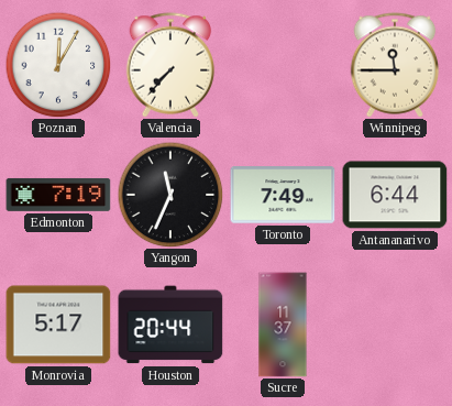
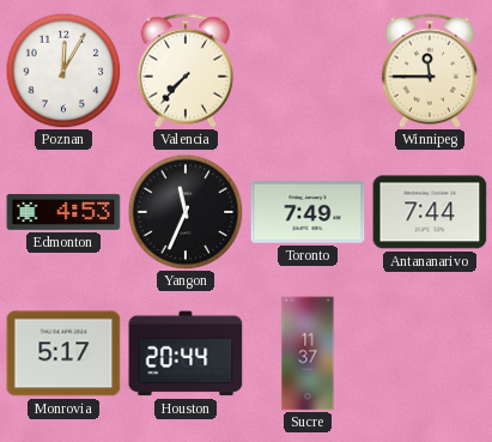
Edmonton: 7:19 -> 4:53
Antananarivo: 6:44 -> 7:44
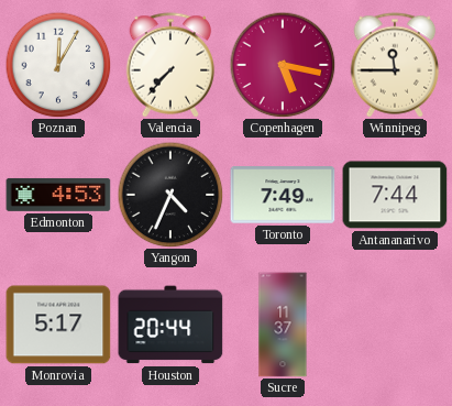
Copenhagen: none -> 5:17
Yangon: 11:34 -> 4:34
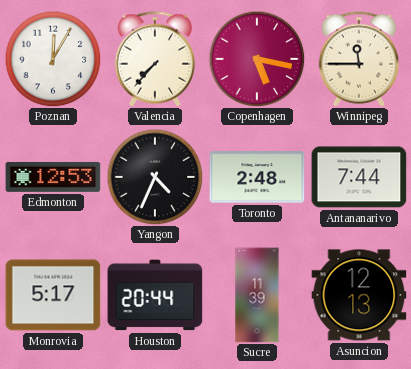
Edmonton: 4:53 -> 12:53
Toronto: 7:49 -> 2:48
Sucre: 11:37 -> 11:39
Asuncion: none -> 12:13
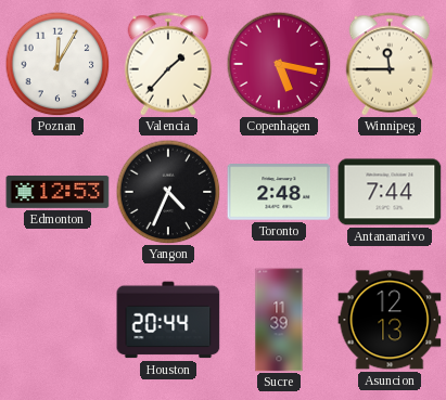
Valencia: 7:37 -> 1:37
Monrovia: 5:17 -> none
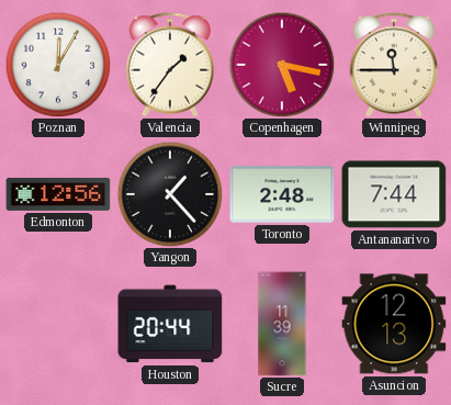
Valencia: 1:37 -> 1:36
Edmonton: 12:53 -> 12:56
Yangon: 4:34 -> 1:23
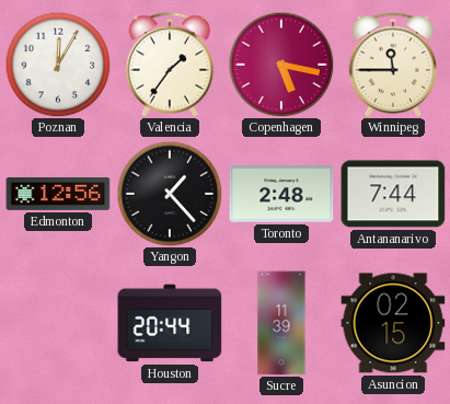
Asuncion: 12:13 -> 02:15
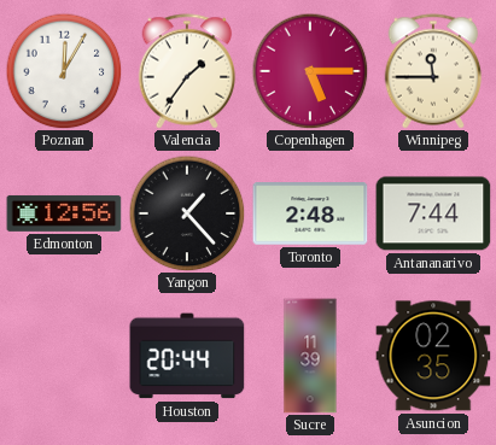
Copenhagen: 5:17 -> 5:15
Asuncion: 02:15 -> 02:35
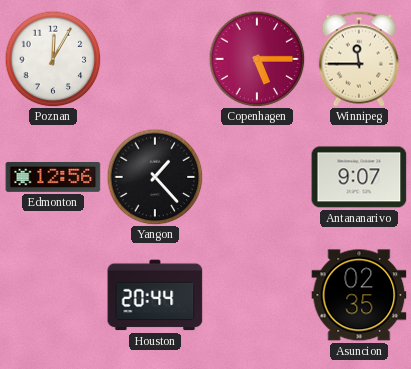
Valencia: 1:36 -> none
Toronto: 2:48 -> none
Antananarivo: 7:44 -> 9:07
Sucre: 11:39 -> none
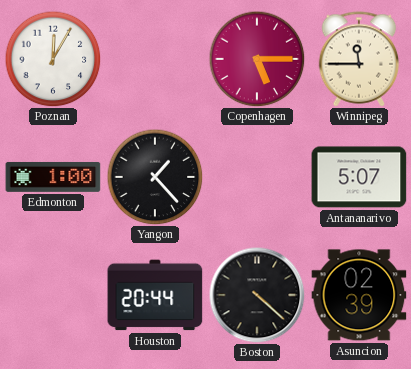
Edmonton: 12:56 -> 1:00
Antananarivo: 9:07 -> 5:07
Boston: none -> 4:22
Asuncion: 02:35 -> 02:39
